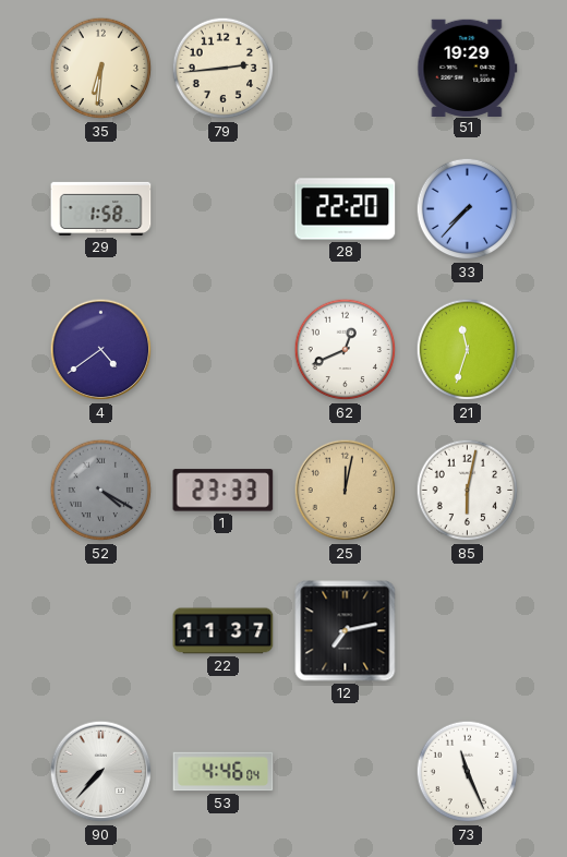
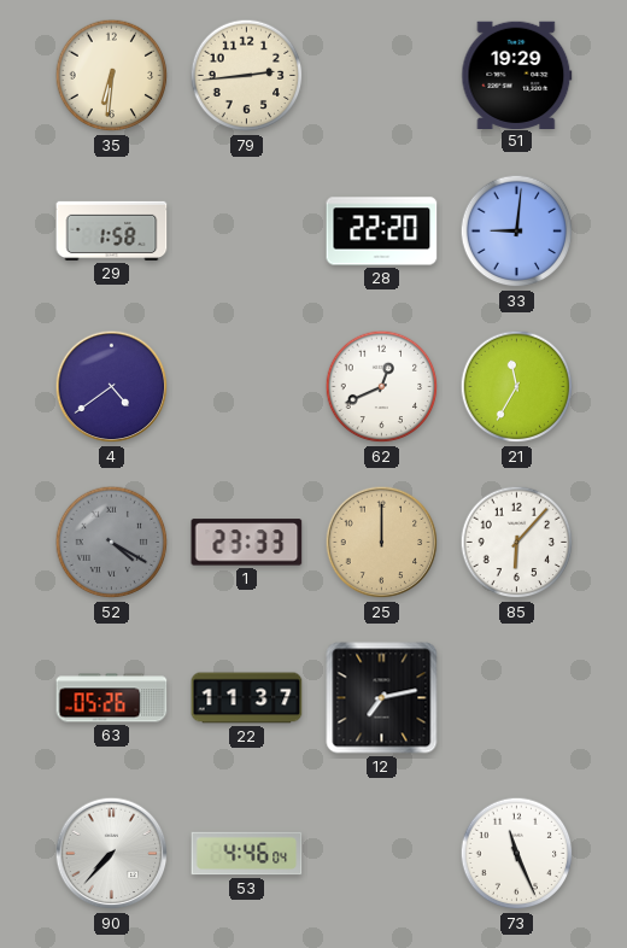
33: 7:37 -> 9:01
21: 11:33 -> 11:35
25: 12:02 -> 12:00
85: 6:02 -> 6:07
63: none -> 05:26
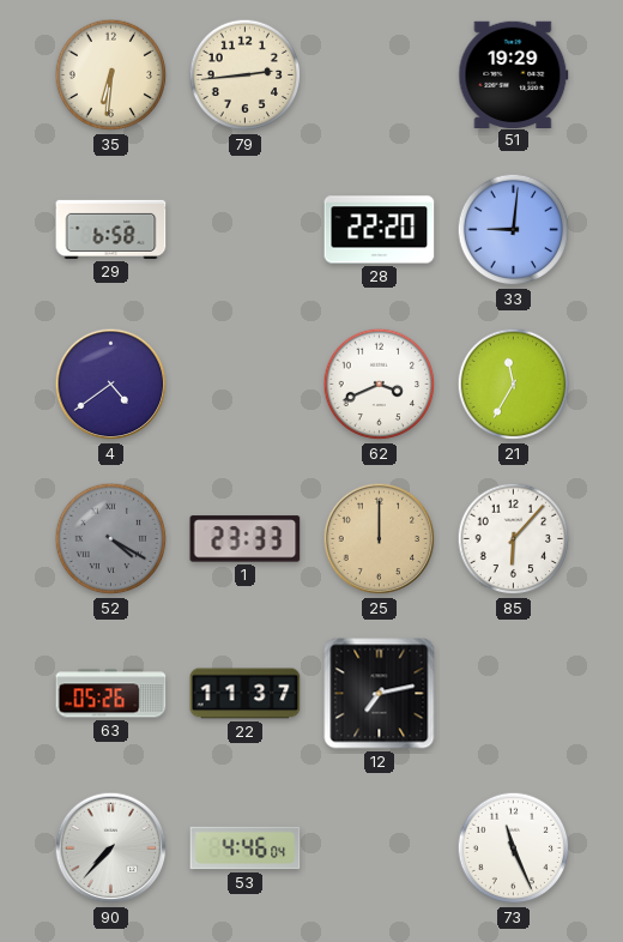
29: 1:58 -> 6:58
62: 12:41 -> 3:41
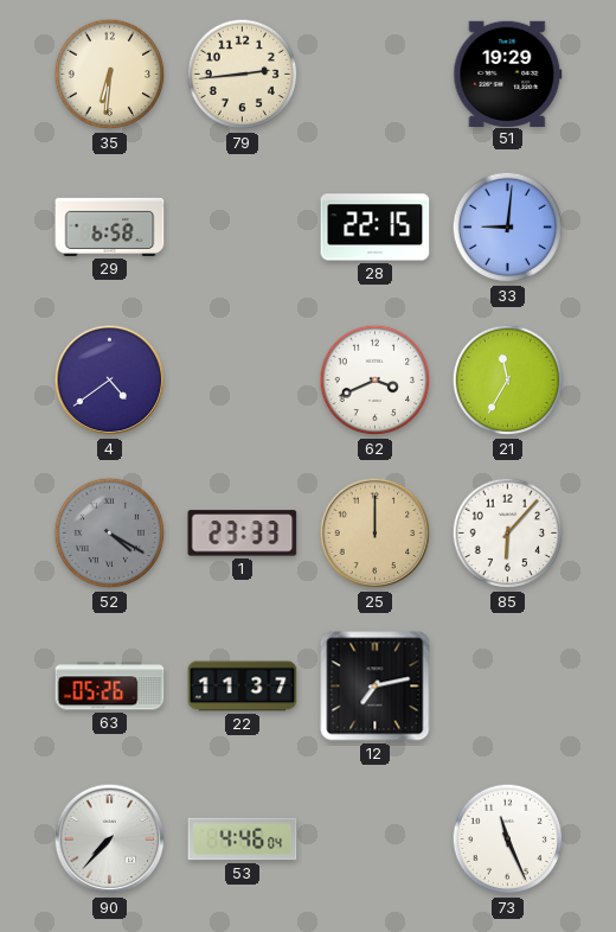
28: 22:20 -> 22:15
